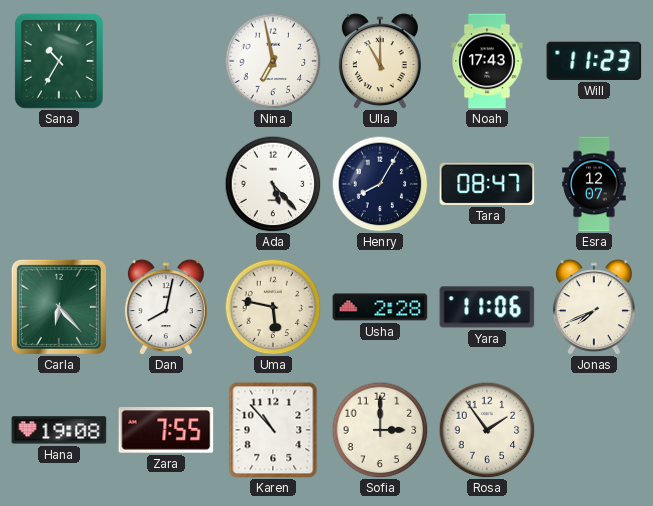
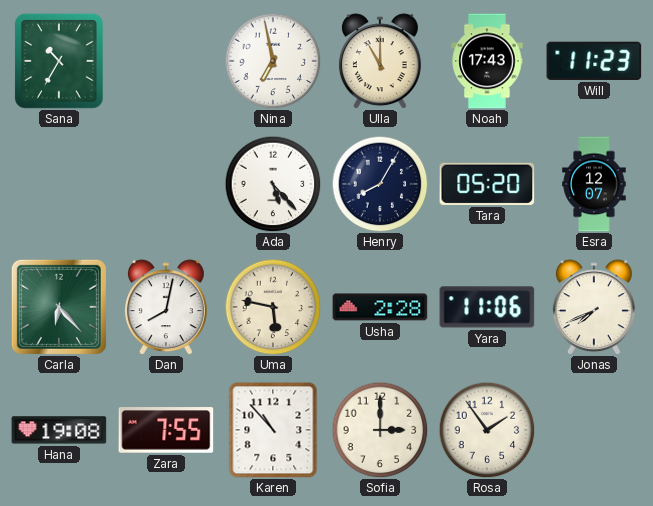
Tara: 08:47 -> 05:20
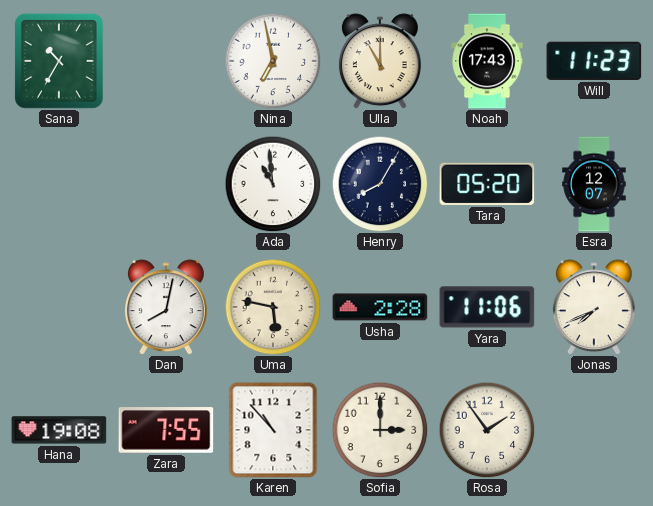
Ada: 5:23 -> 10:59
Carla: 6:23 -> none
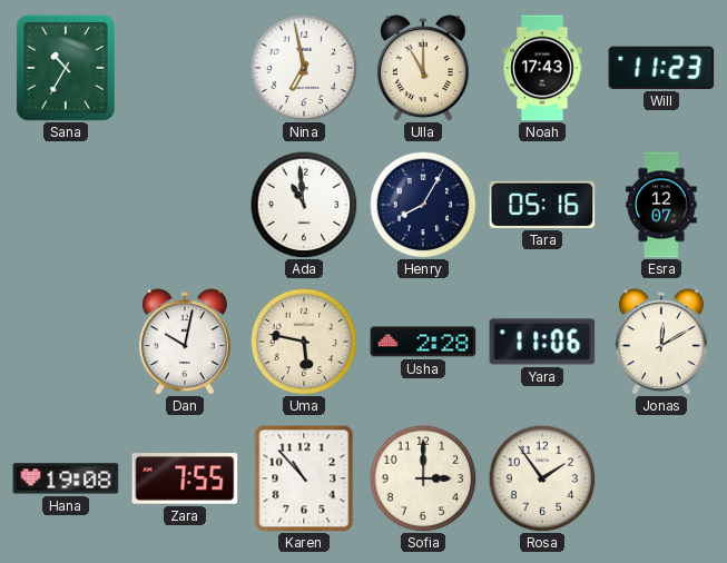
Tara: 05:20 -> 05:16
Dan: 8:02 -> 10:02
Jonas: 7:41 -> 12:10
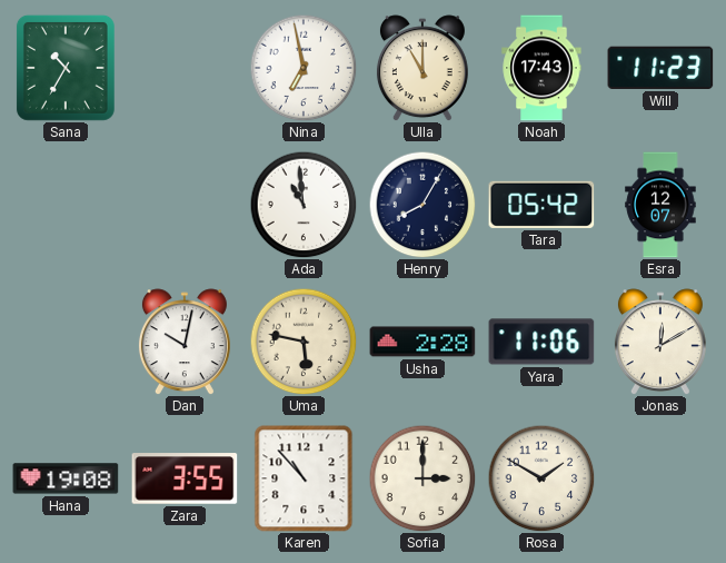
Tara: 05:16 -> 05:42
Zara: 7:55 -> 3:55
Rosa: 1:54 -> 1:50
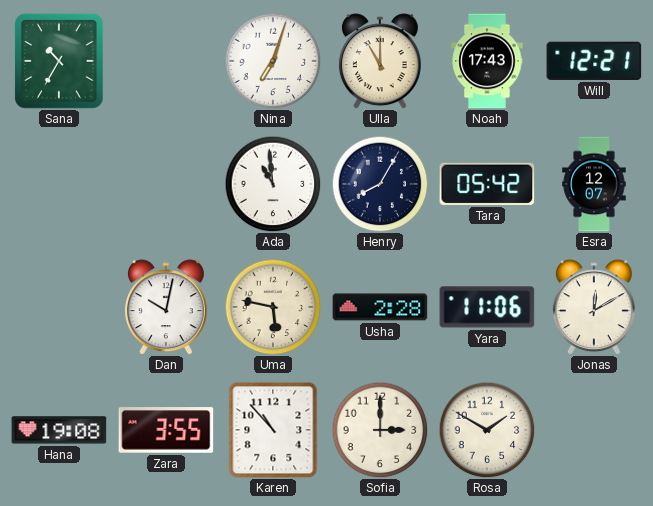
Nina: 6:58 -> 7:03
Will: 11:23 -> 12:21
